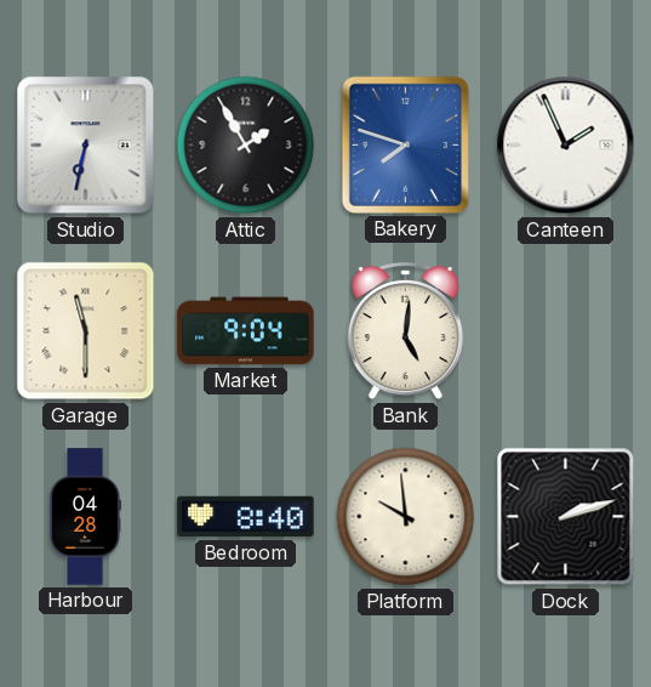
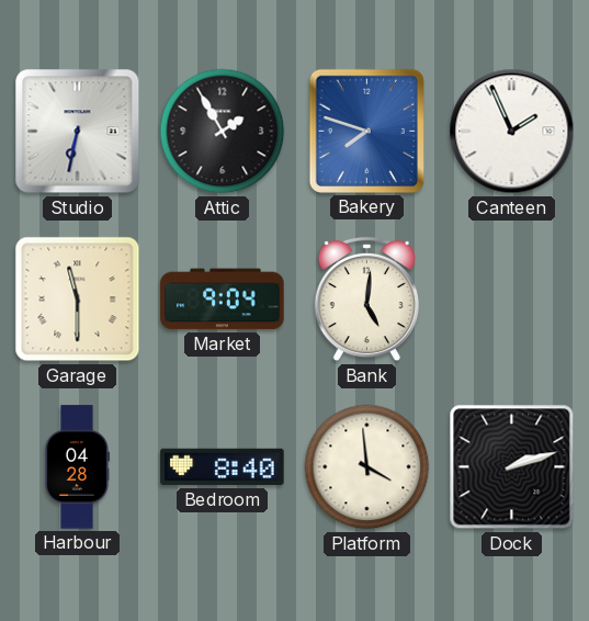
Platform: 9:59 -> 3:59
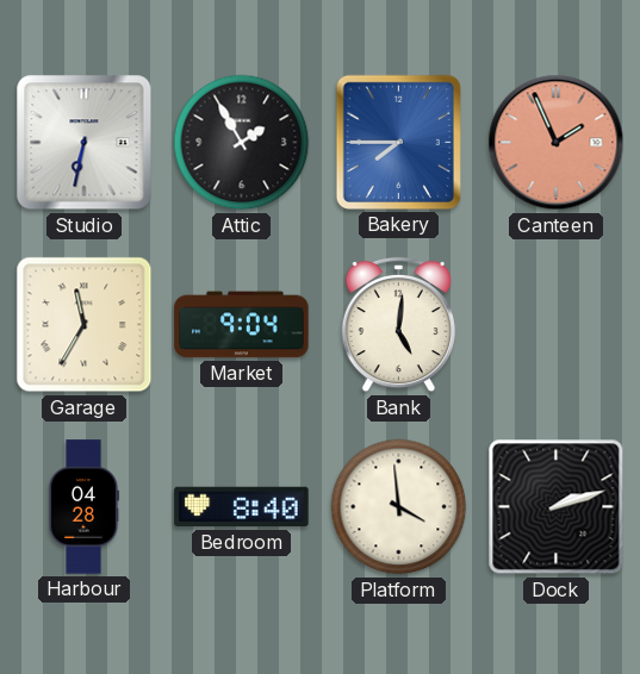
Bakery: 7:48 -> 7:45
Canteen dial: white -> salmon
Garage: 11:30 -> 11:35
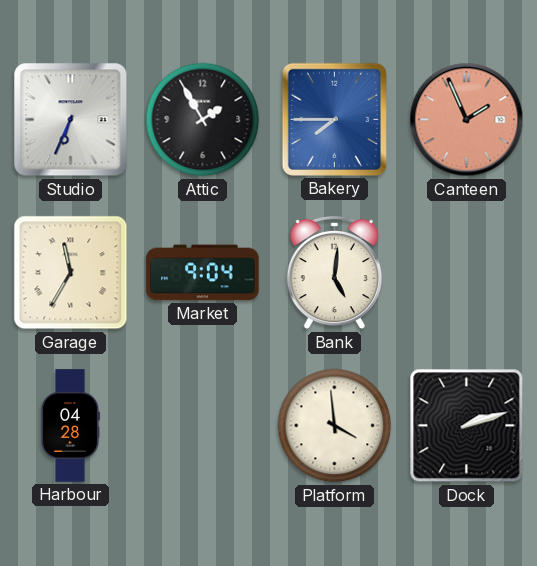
Studio: 6:32 -> 6:34
Bedroom: 8:40 -> none
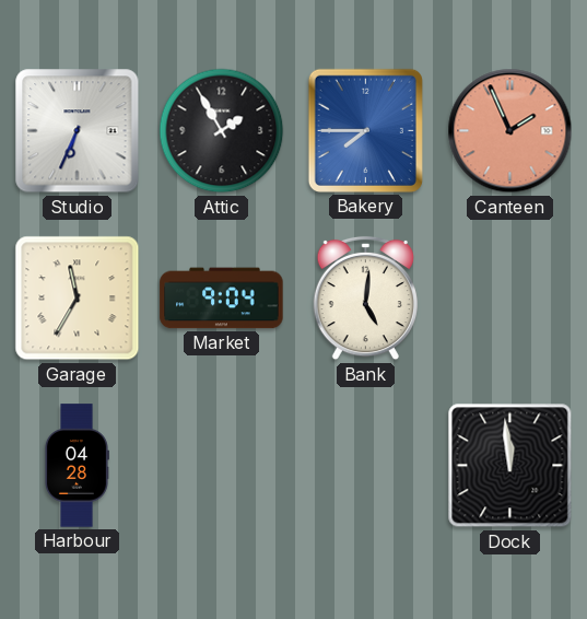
Platform: 3:59 -> none
Dock: 2:12 -> 11:59
